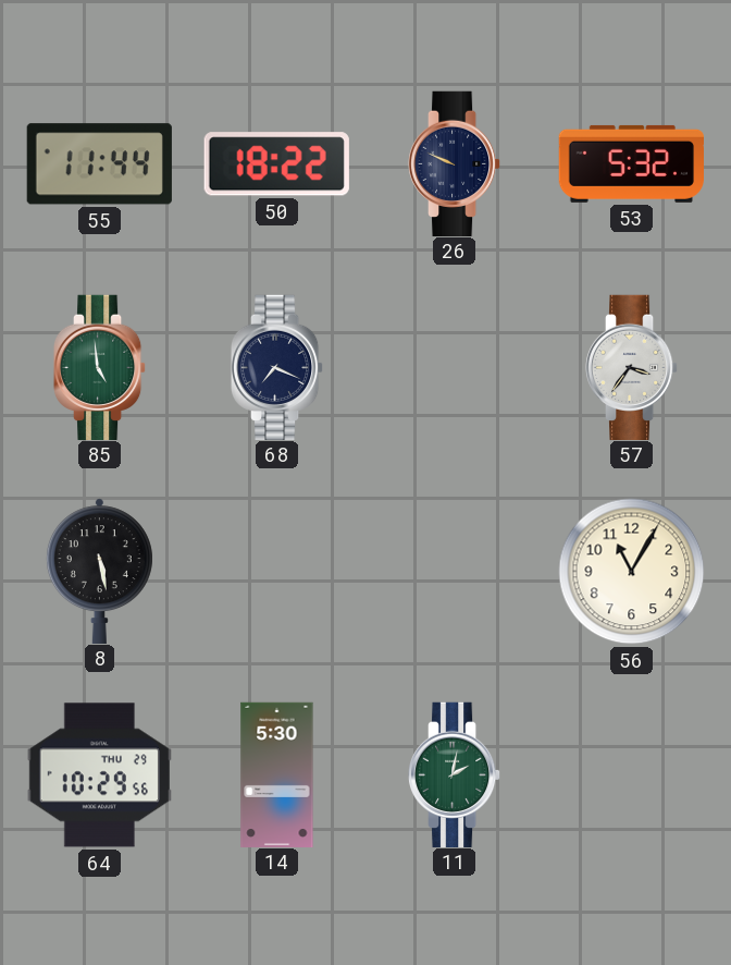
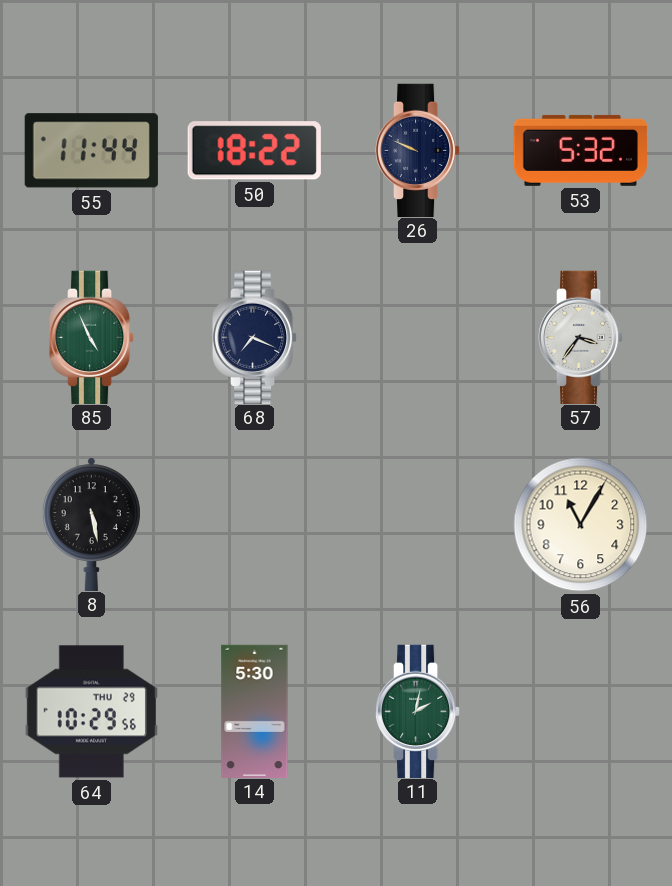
85: 4:59 -> 4:56
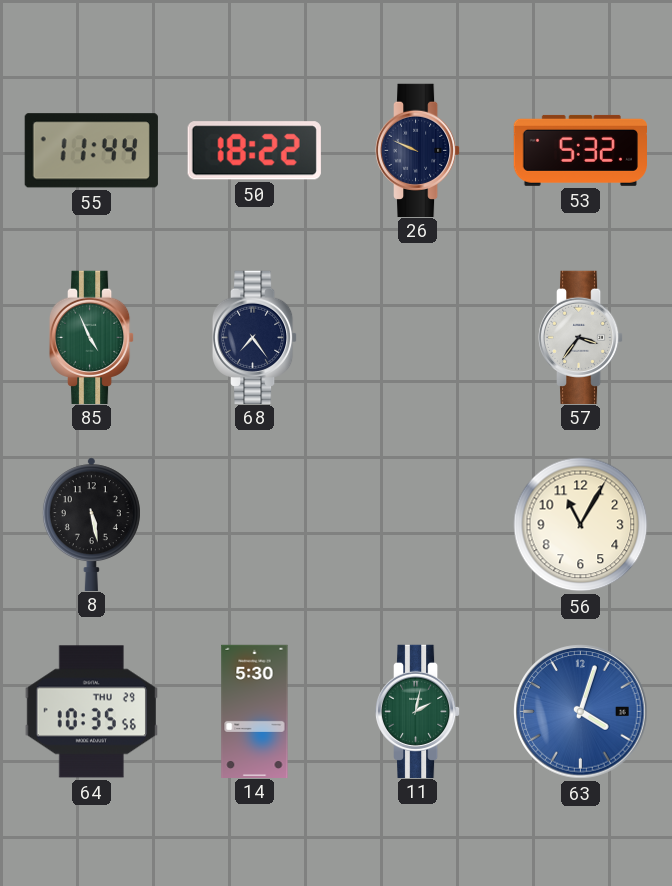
68: 7:19 -> 7:24
64: 10:29 -> 10:35
63: none -> 4:03
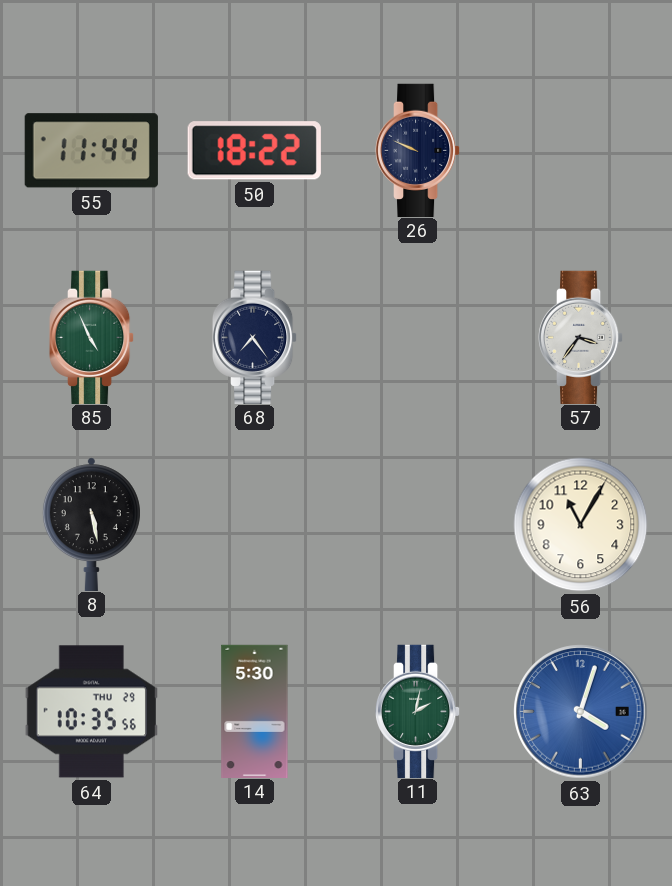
53: 5:32 -> none
